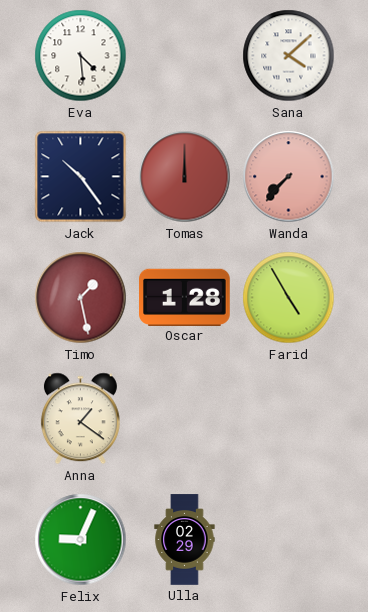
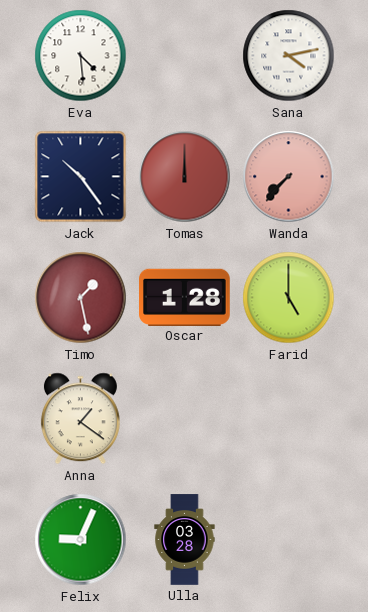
Sana: 4:08 -> 4:13
Farid: 4:55 -> 5:00
Ulla: 02:29 -> 03:28
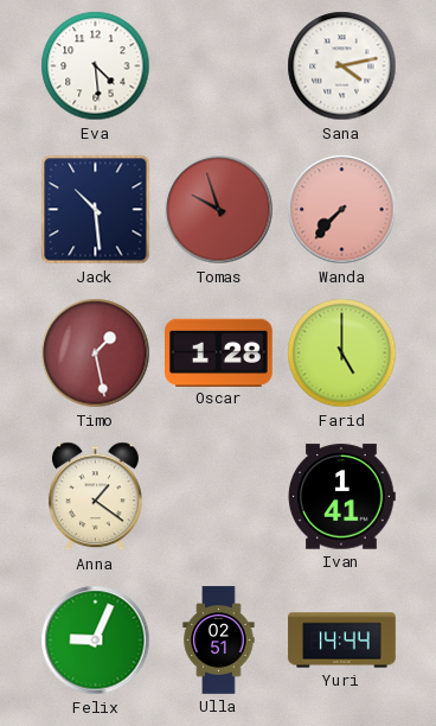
Jack: 10:24 -> 10:29
Tomas: 12:00 -> 9:57
Ivan: none -> 1:41
Ulla: 03:28 -> 02:51
Yuri: none -> 14:44
